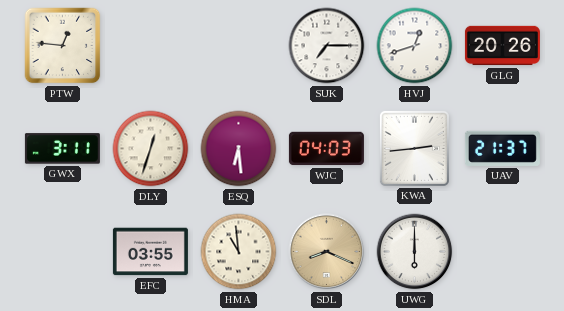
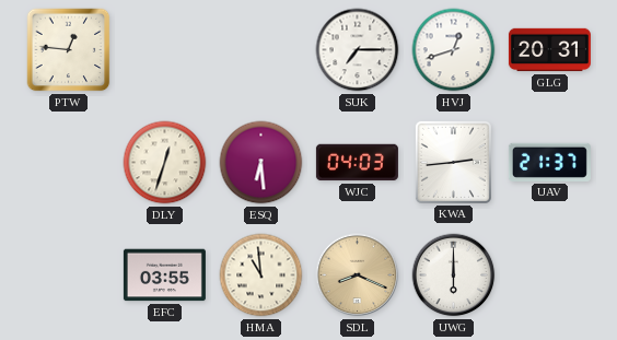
GLG: 20:26 -> 20:31
GWX: 3:11 -> none
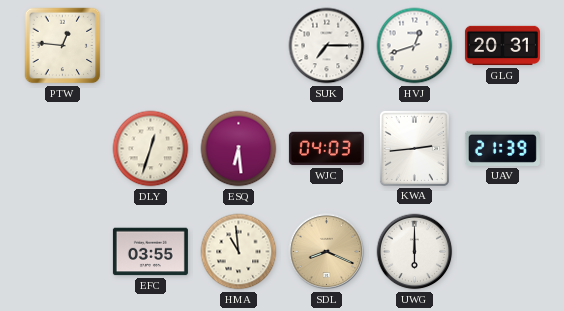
UAV: 21:37 -> 21:39
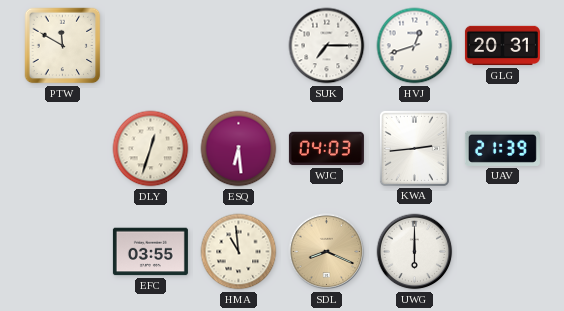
PTW: 12:46 -> 11:50
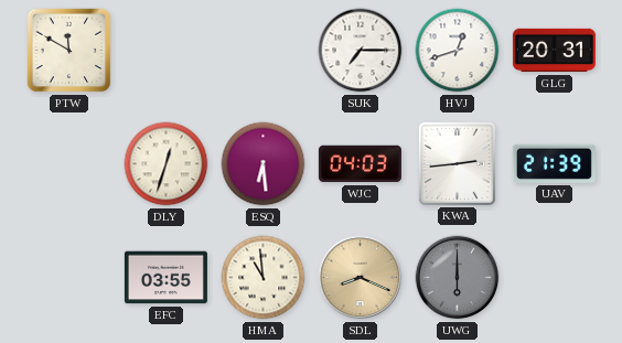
UWG dial: white -> grey
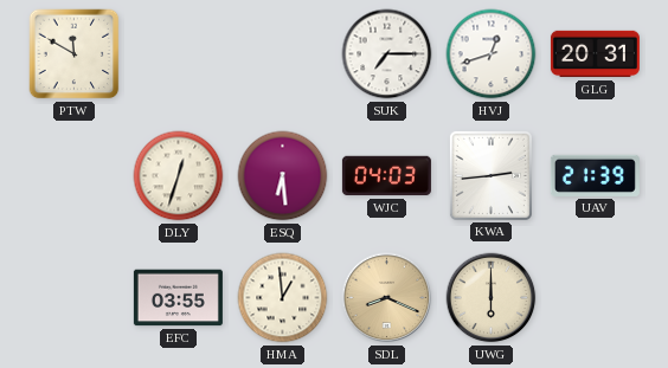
HMA: 10:59 -> 12:59
UWG dial: grey -> cream
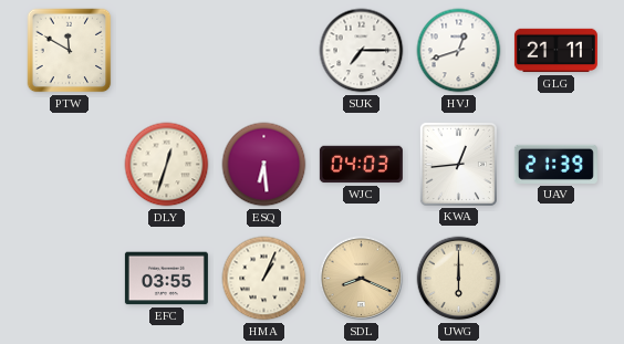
GLG: 20:31 -> 21:11
KWA: 2:44 -> 12:44
HMA: 12:59 -> 1:04
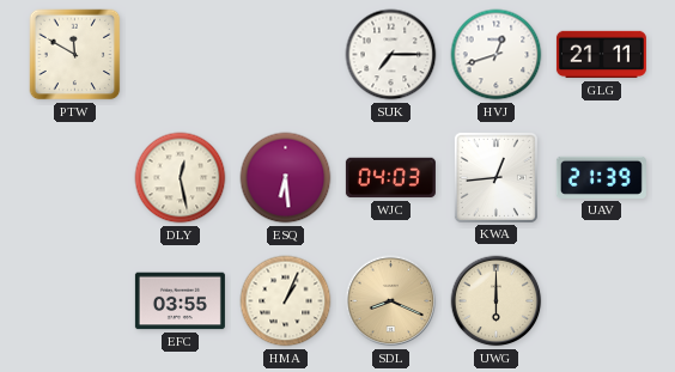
DLY: 12:33 -> 12:28
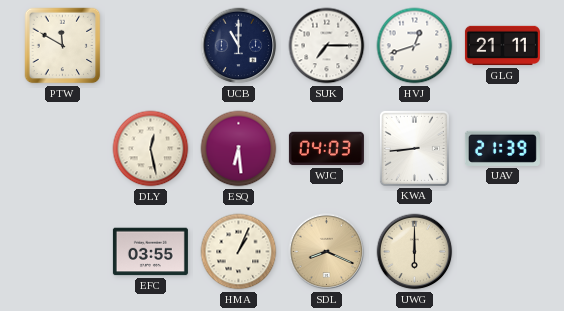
UCB: none -> 11:00
KWA: 12:44 -> 8:44
